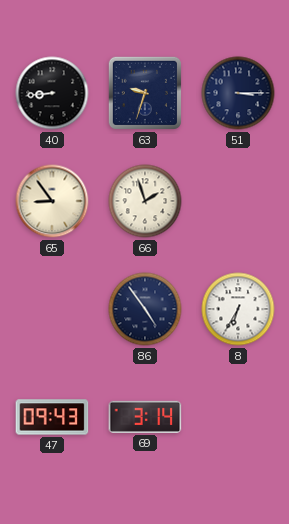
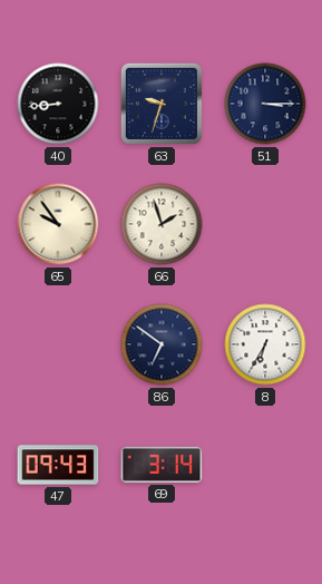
65: 8:54 -> 9:54
86: 4:54 -> 6:51
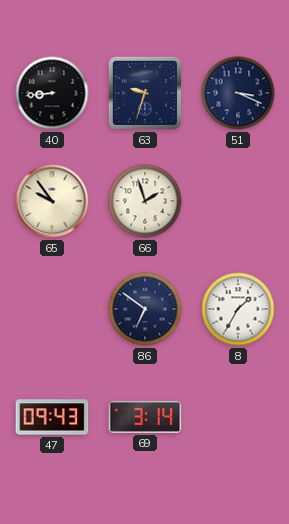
51: 3:15 -> 3:19
8: 6:35 -> 1:35
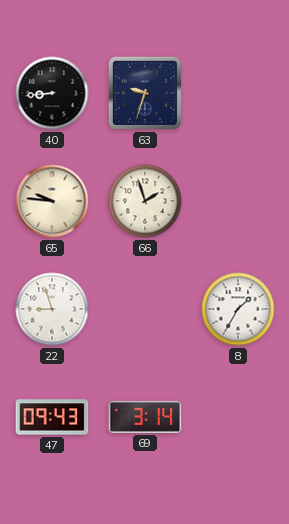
51: 3:19 -> none
65: 9:54 -> 9:46
22: none -> 8:57
86: 6:51 -> none
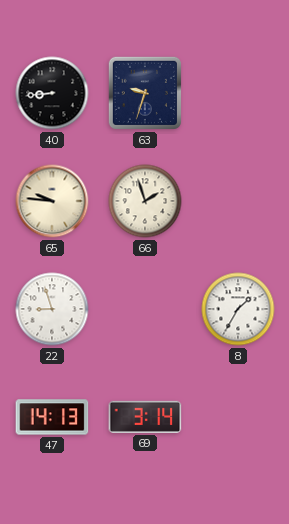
47: 09:43 -> 14:13
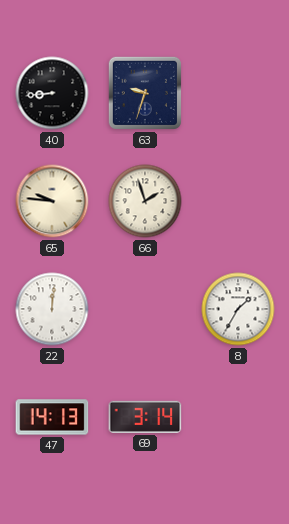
22: 8:57 -> 12:01
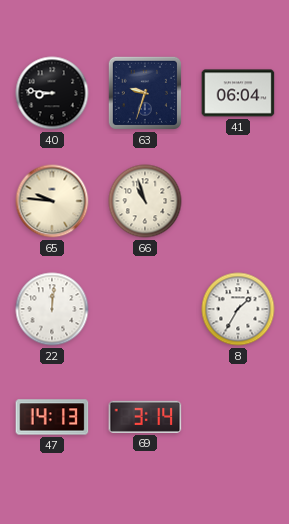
40: 8:44 -> 8:46
41: none -> 06:04
66: 1:57 -> 10:57
